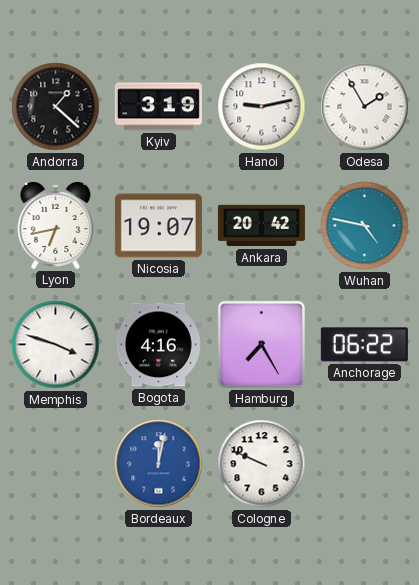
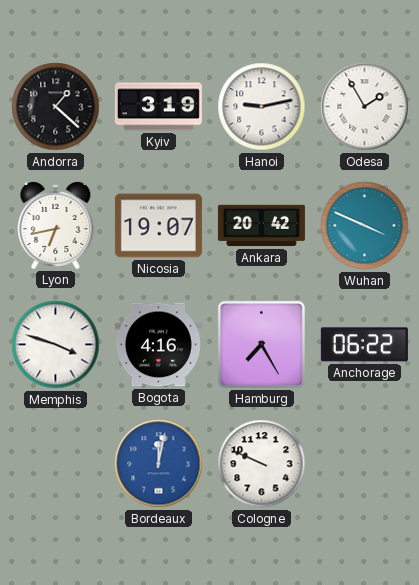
Wuhan: 4:47 -> 3:49
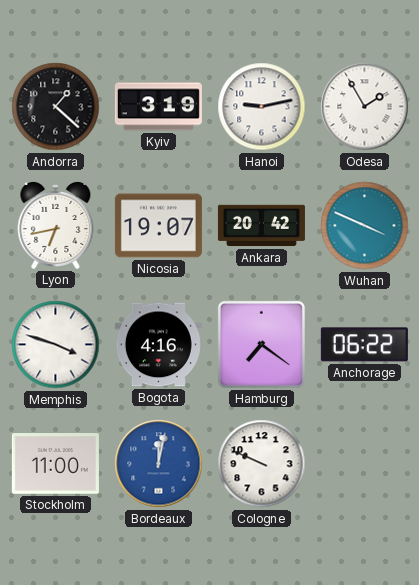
Hamburg: 7:25 -> 7:21
Stockholm: none -> 11:00
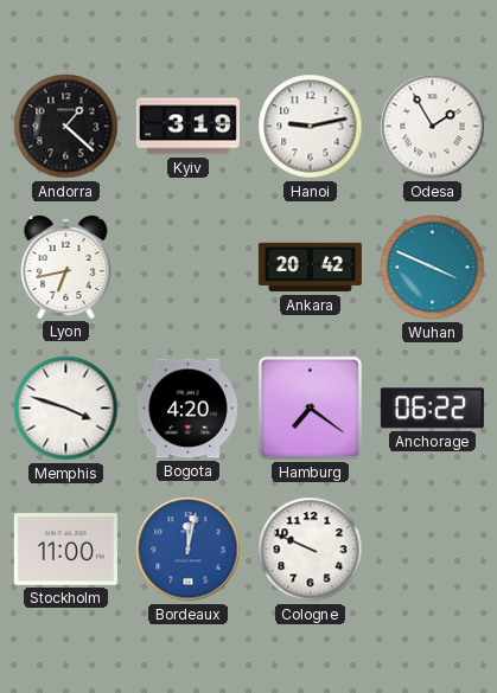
Nicosia: 19:07 -> none
Bogota: 4:16 -> 4:20
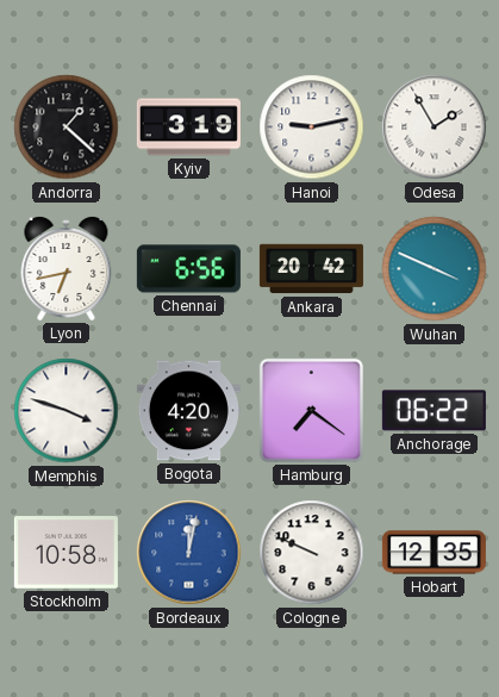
Chennai: none -> 6:56
Stockholm: 11:00 -> 10:58
Hobart: none -> 12:35
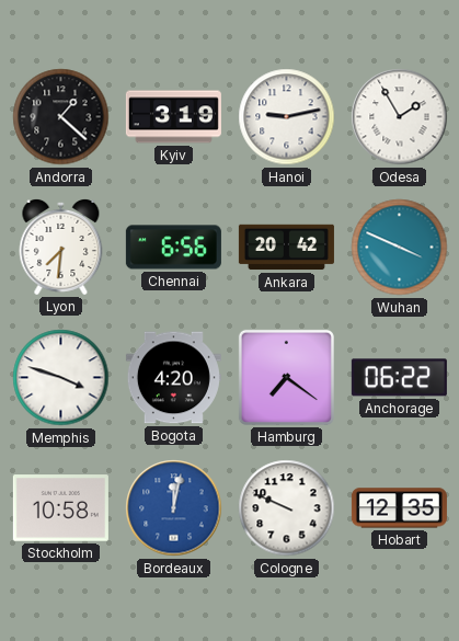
Lyon: 6:43 -> 7:31
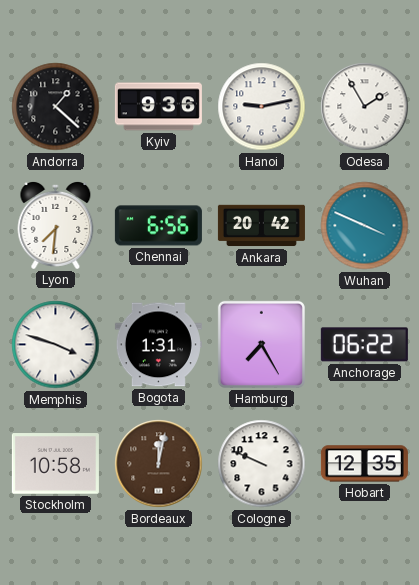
Kyiv: 3:19 -> 9:36
Bogota: 4:20 -> 1:31
Hamburg: 7:21 -> 7:25
Bordeaux dial: blue -> brown
